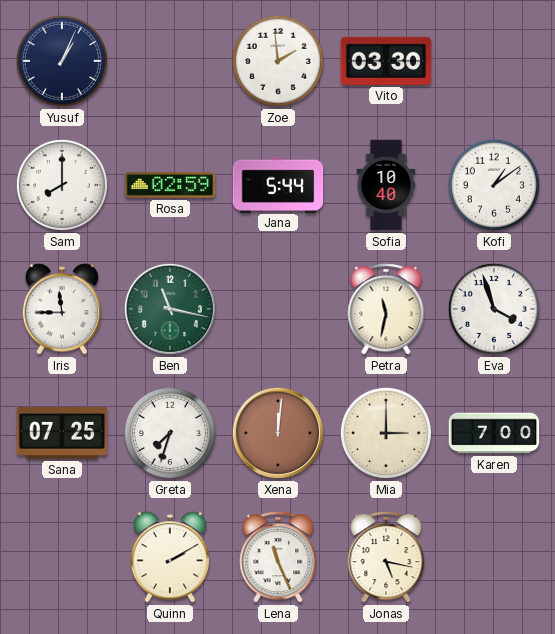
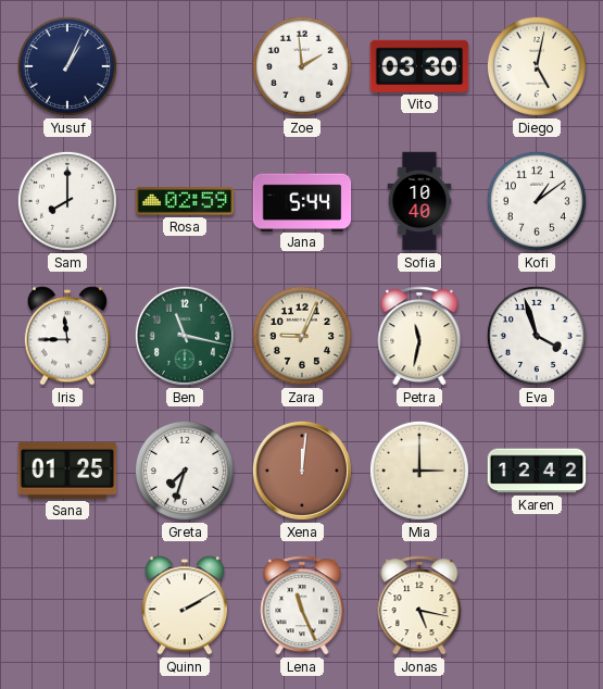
Diego: none -> 5:02
Zara: none -> 9:04
Sana: 07:25 -> 01:25
Karen: 7:00 -> 12:42
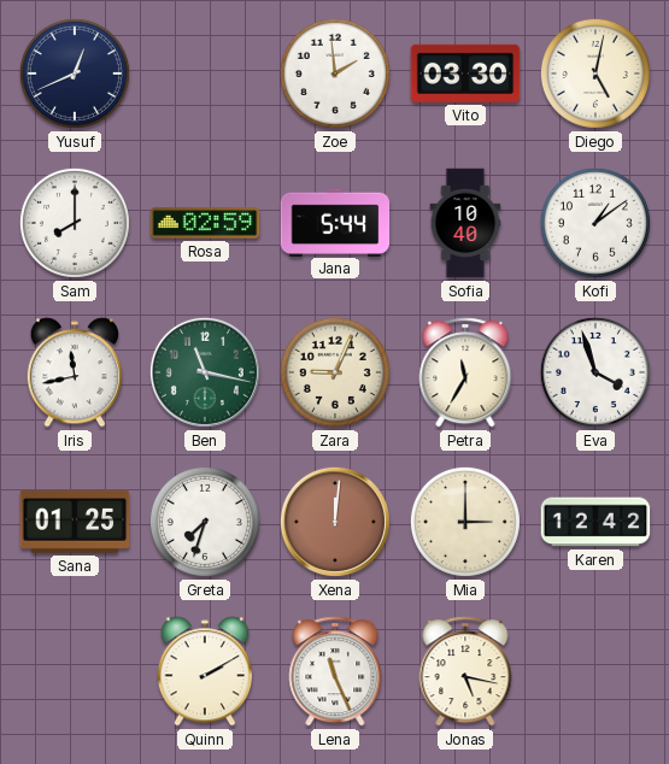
Yusuf: 1:04 -> 12:41
Iris: 11:45 -> 11:43
Petra: 11:32 -> 11:35
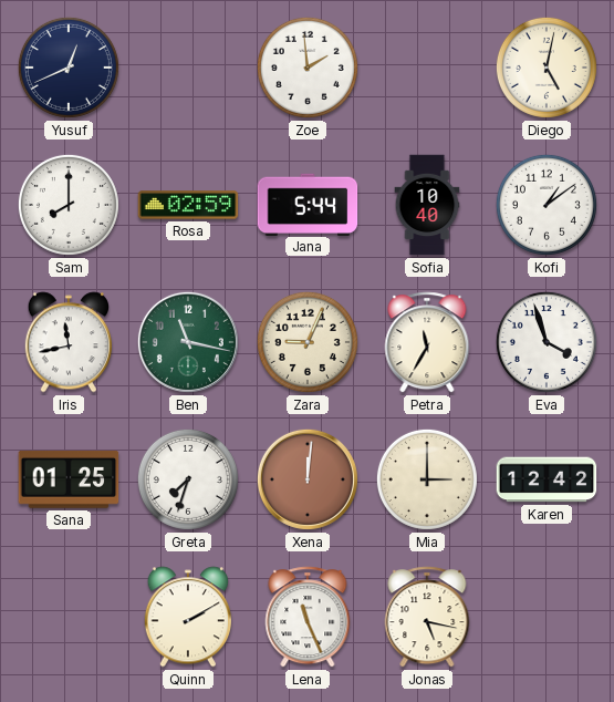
Vito: 03:30 -> none
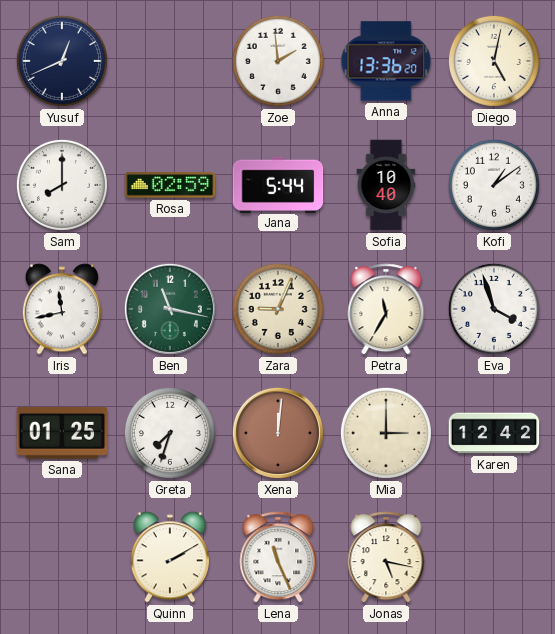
Anna: none -> 13:36
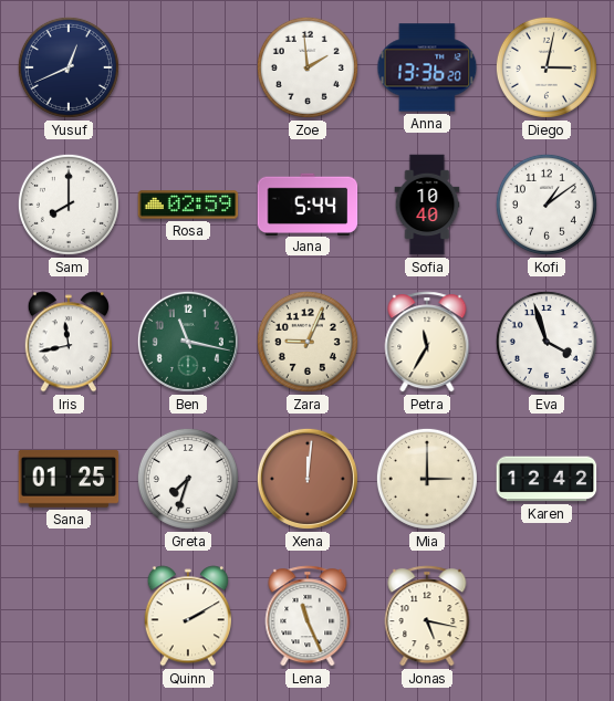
Diego: 5:02 -> 3:02
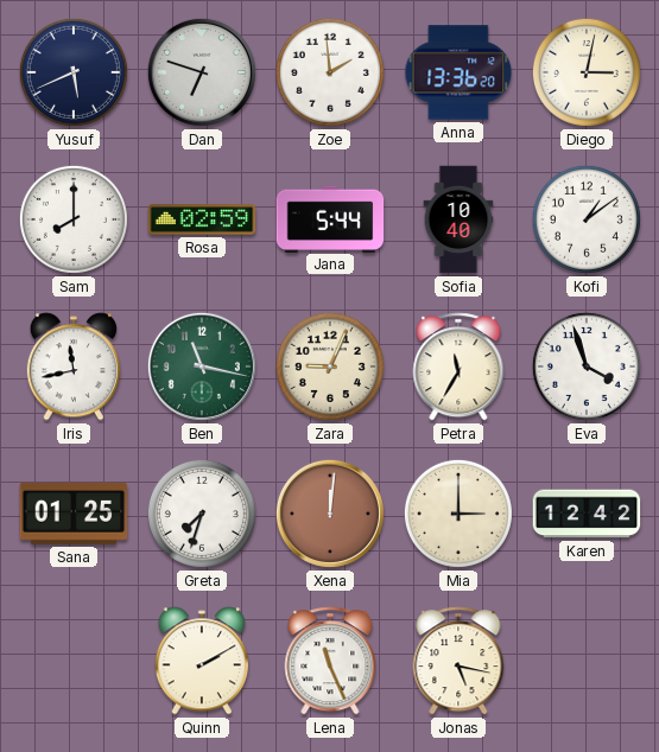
Yusuf: 12:41 -> 5:41
Dan: none -> 6:48
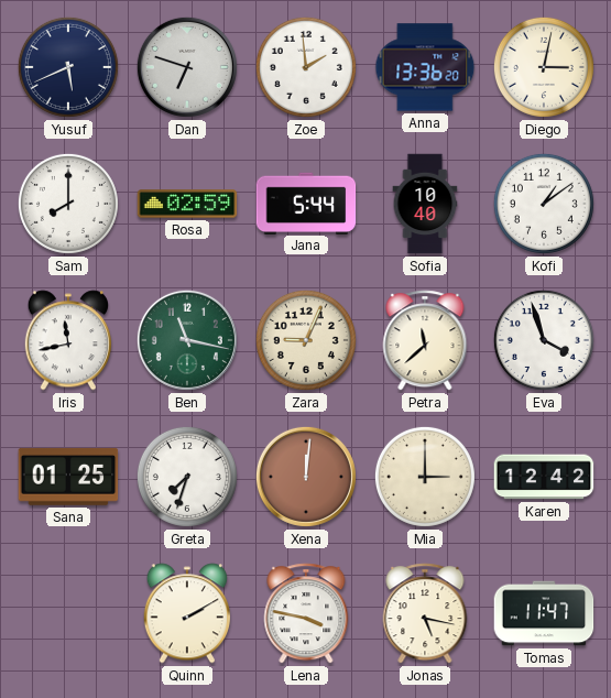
Petra: 11:35 -> 11:38
Lena: 11:26 -> 3:47
Tomas: none -> 11:47
